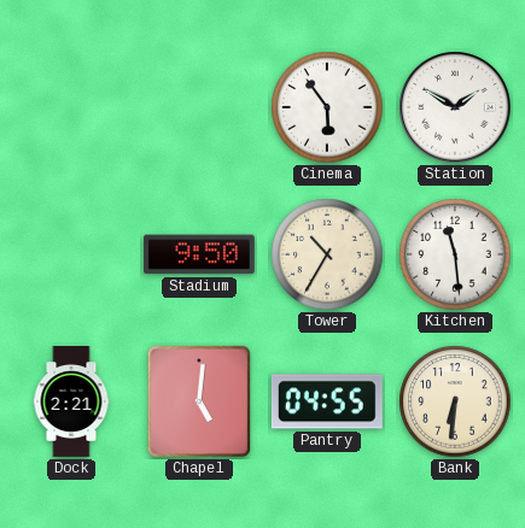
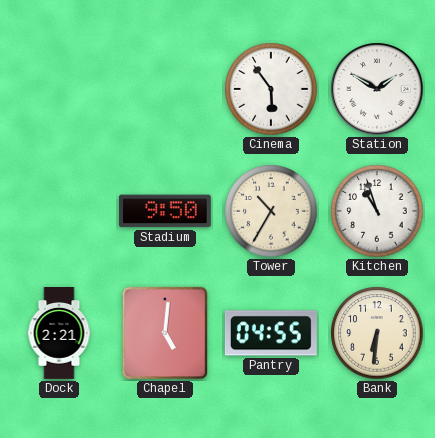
Kitchen: 11:29 -> 10:57
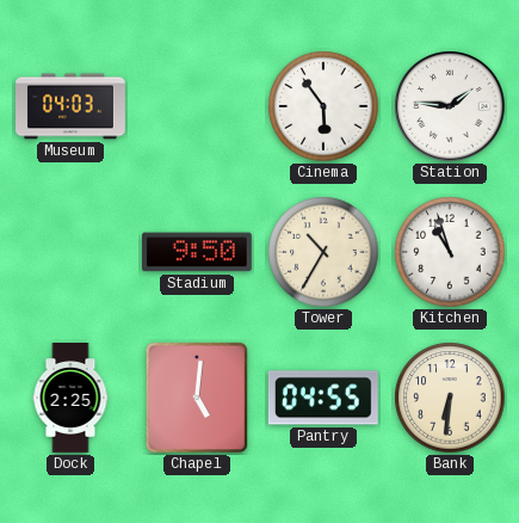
Museum: none -> 04:03
Station: 1:50 -> 1:46
Dock: 2:21 -> 2:25
